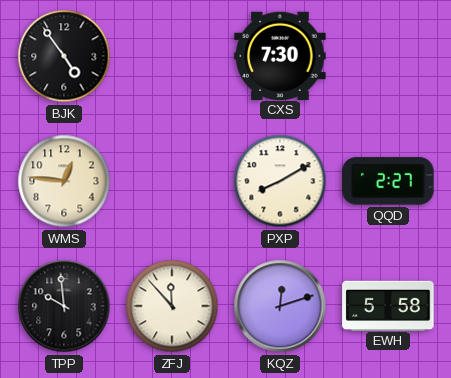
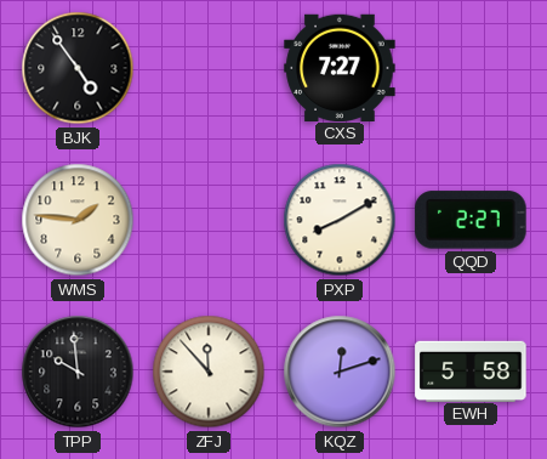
CXS: 7:30 -> 7:27
WMS: 12:46 -> 1:46
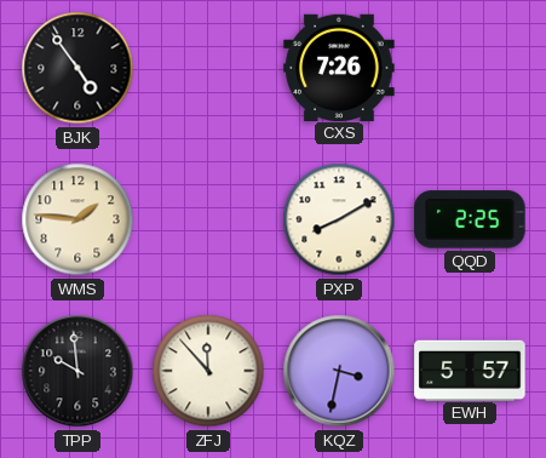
CXS: 7:27 -> 7:26
QQD: 2:27 -> 2:25
KQZ: 12:12 -> 3:32
EWH: 5:58 -> 5:57
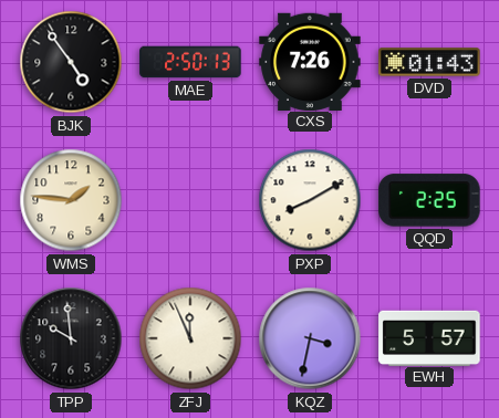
MAE: none -> 2:50
DVD: none -> 01:43
ZFJ: 11:53 -> 11:56
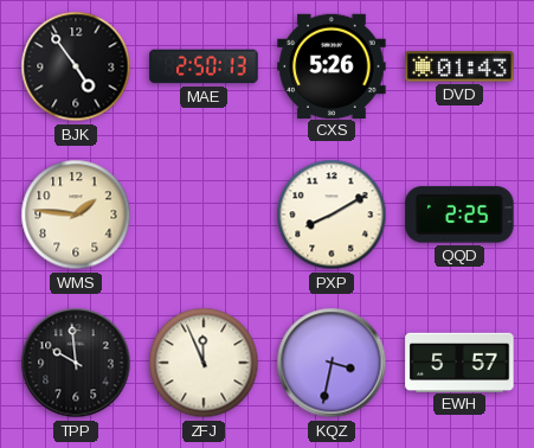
CXS: 7:26 -> 5:26
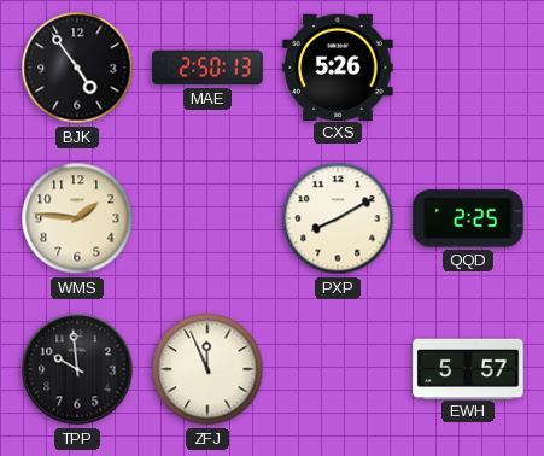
DVD: 01:43 -> none
KQZ: 3:32 -> none
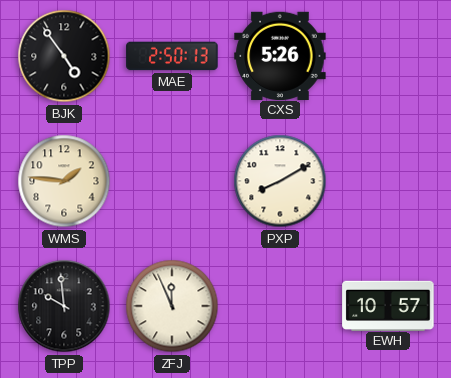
QQD: 2:25 -> none
EWH: 5:57 -> 10:57
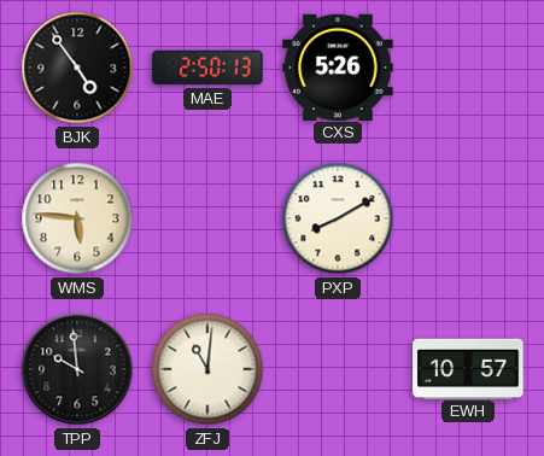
WMS: 1:46 -> 5:46
ZFJ: 11:56 -> 11:01
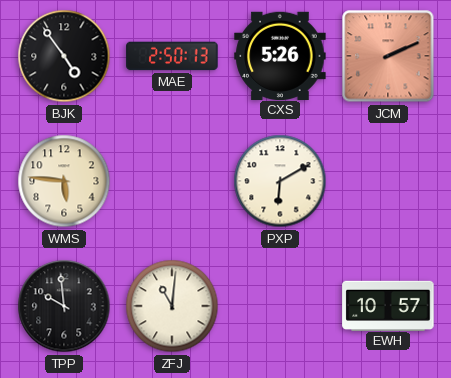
JCM: none -> 2:11
PXP: 8:10 -> 6:10
